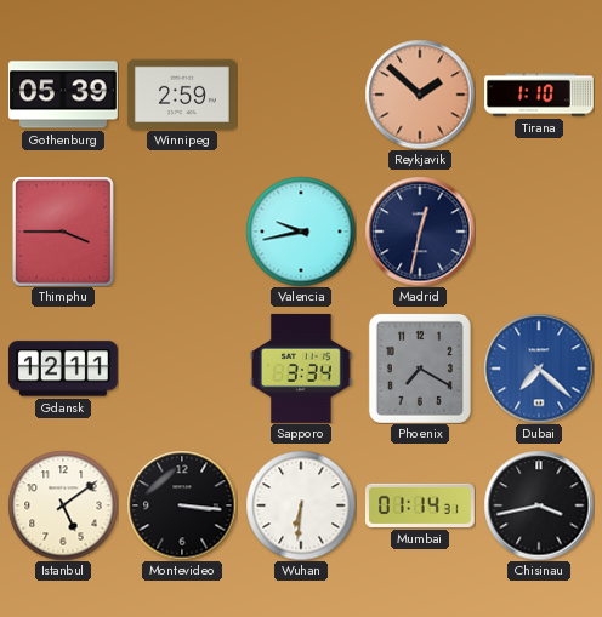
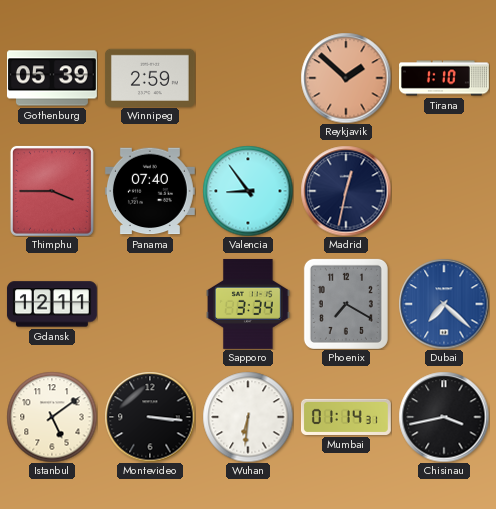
Panama: none -> 07:40
Valencia: 9:43 -> 8:54
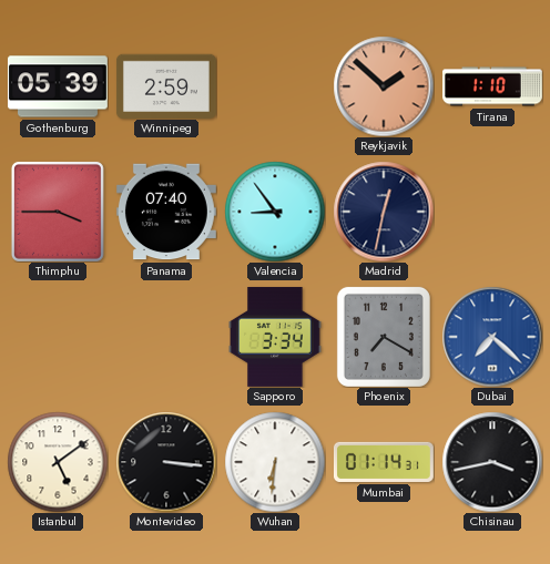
Gdansk: 12:11 -> none
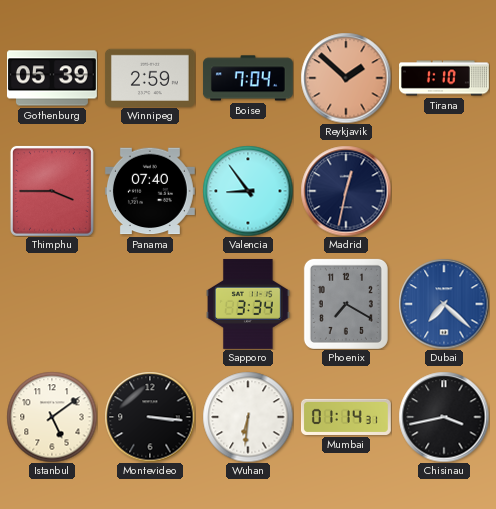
Boise: none -> 7:04
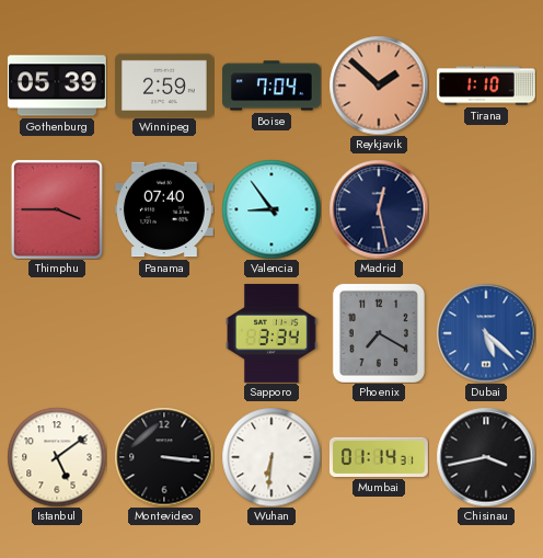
Madrid: 12:32 -> 12:28
Dubai: 7:22 -> 5:22
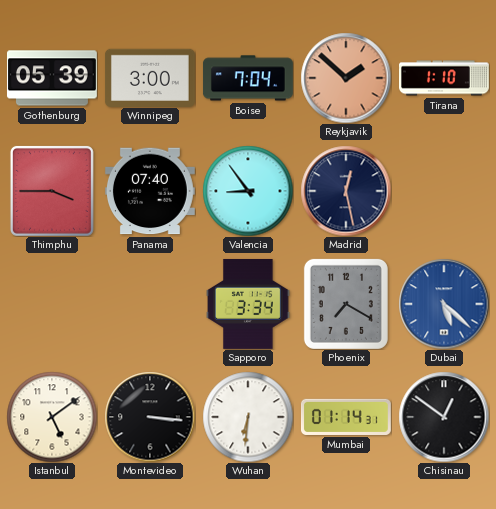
Winnipeg: 2:59 -> 3:00
Chisinau: 3:43 -> 12:51
